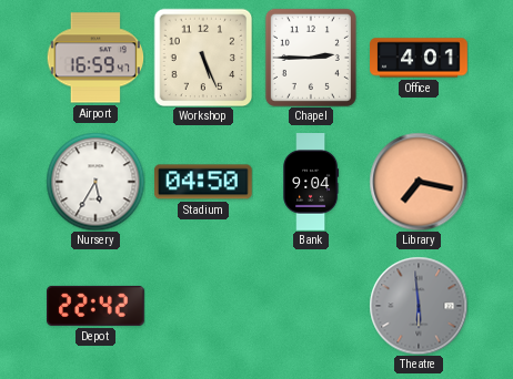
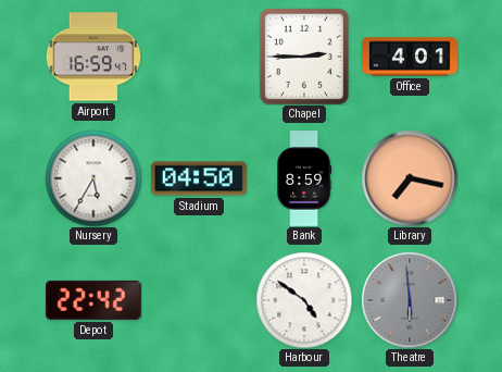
Workshop: 5:26 -> none
Bank: 9:04 -> 8:59
Harbour: none -> 4:51
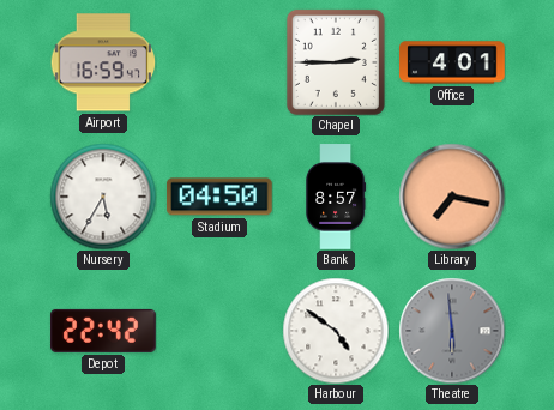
Bank: 8:59 -> 8:57
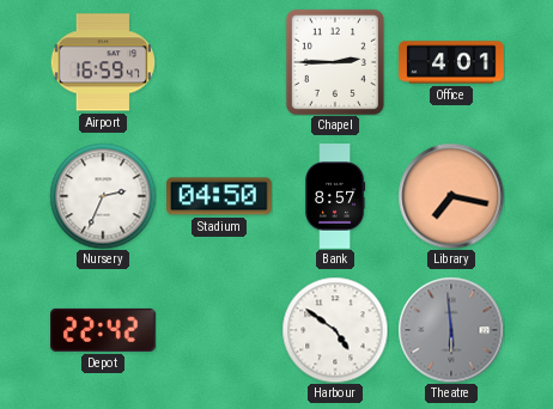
Nursery: 5:35 -> 2:34
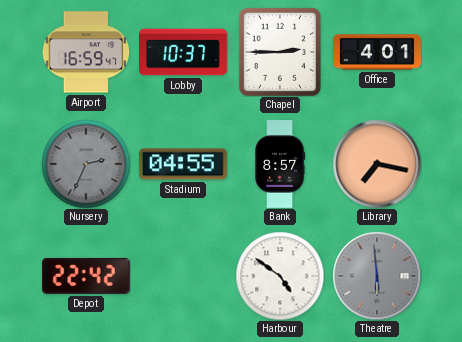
Lobby: none -> 10:37
Nursery dial: white -> grey
Stadium: 04:50 -> 04:55
